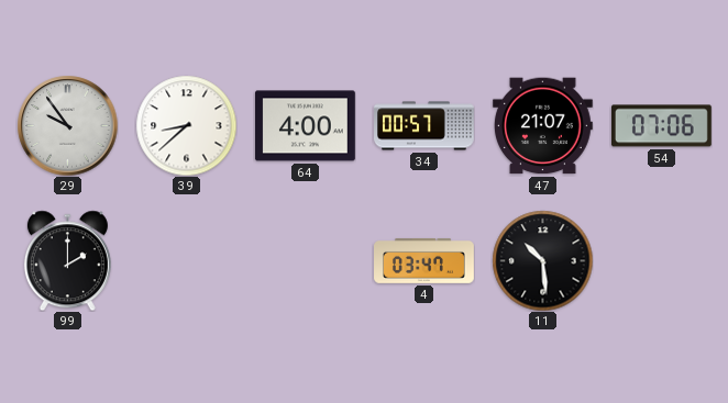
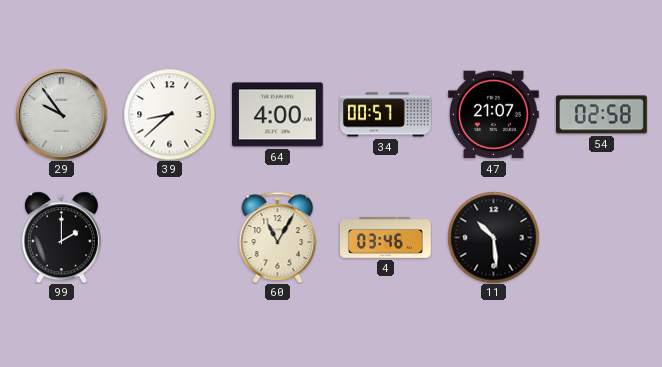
54: 07:06 -> 02:58
60: none -> 11:05
4: 03:47 -> 03:46
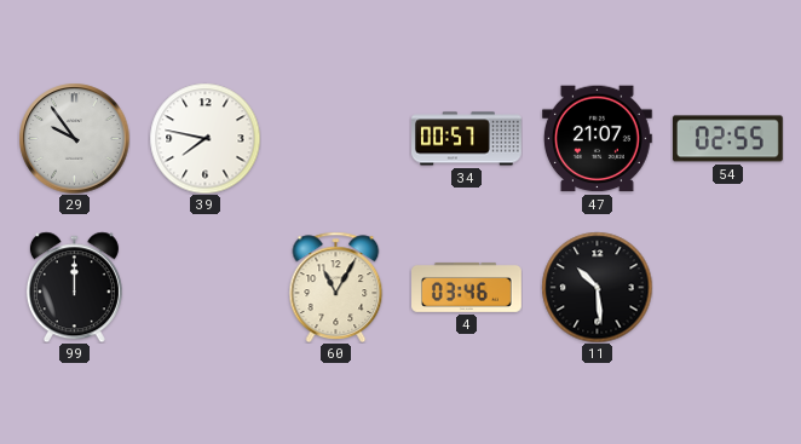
39: 8:38 -> 7:47
64: 4:00 -> none
54: 02:58 -> 02:55
99: 2:00 -> 12:00
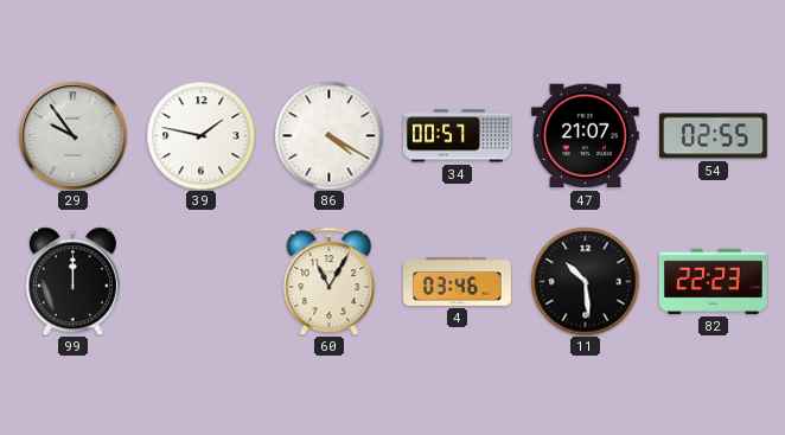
39: 7:47 -> 1:47
86: none -> 4:20
82: none -> 22:23
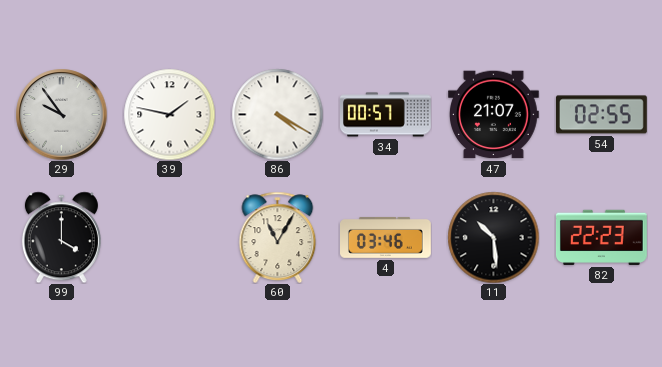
99: 12:00 -> 4:00
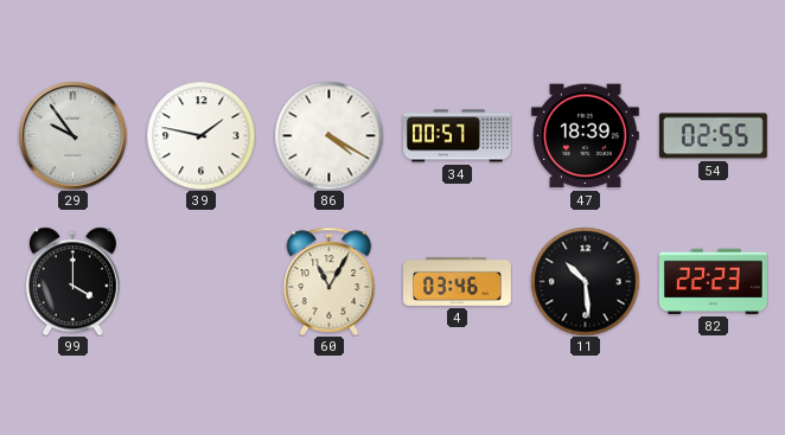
47: 21:07 -> 18:39
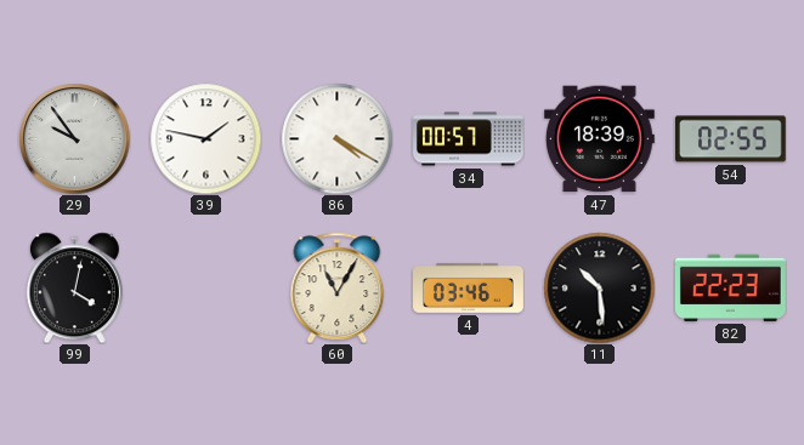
99: 4:00 -> 4:02
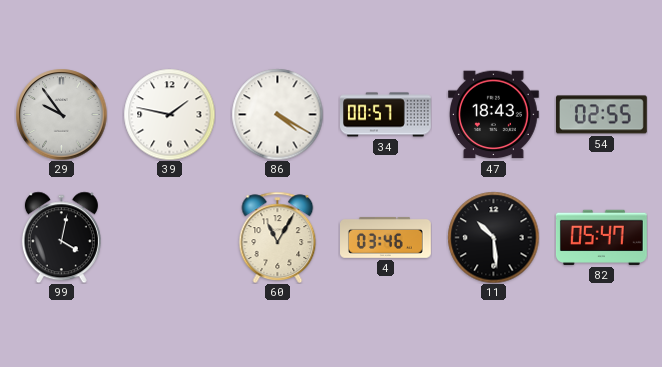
47: 18:39 -> 18:43
82: 22:23 -> 05:47
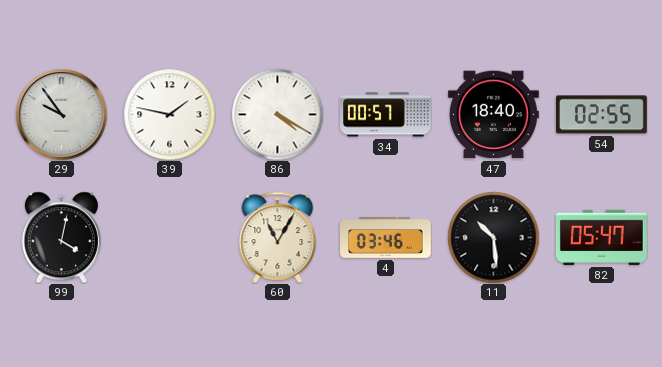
47: 18:43 -> 18:40
